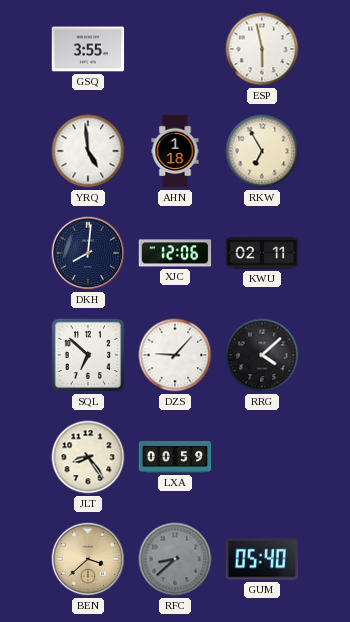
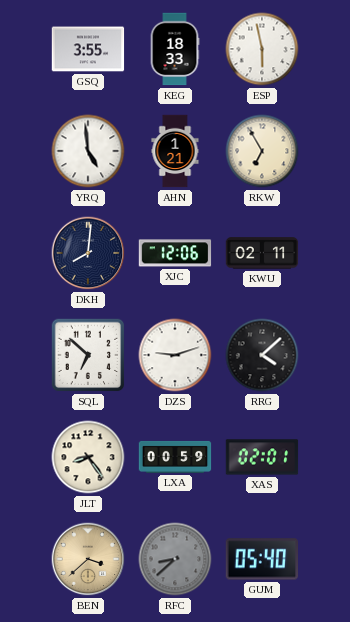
KEG: none -> 18:33
AHN: 1:18 -> 1:21
DZS: 9:07 -> 9:12
XAS: none -> 02:01
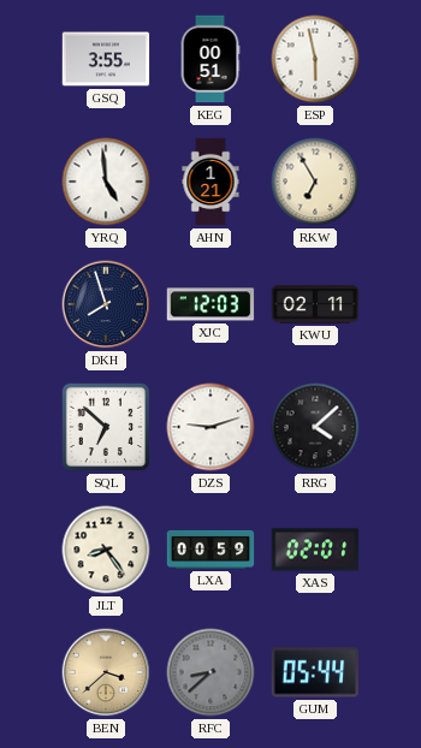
KEG: 18:33 -> 00:51
DKH: 8:01 -> 7:57
XJC: 12:06 -> 12:03
GUM: 05:40 -> 05:44
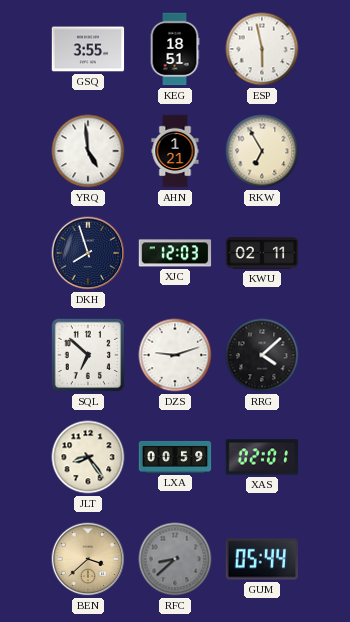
KEG: 00:51 -> 18:51
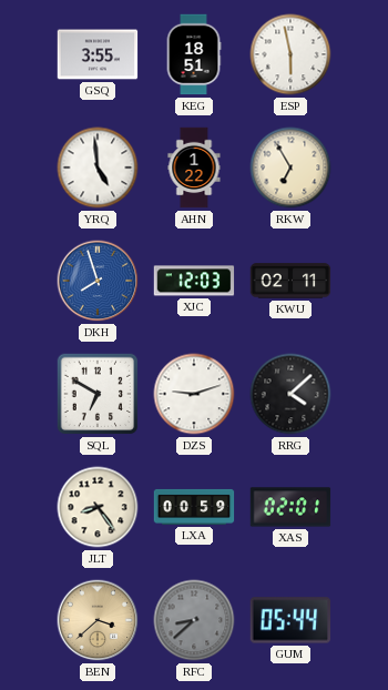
AHN: 1:21 -> 1:22
DKH dial: navy -> blue
SQL: 6:52 -> 6:50
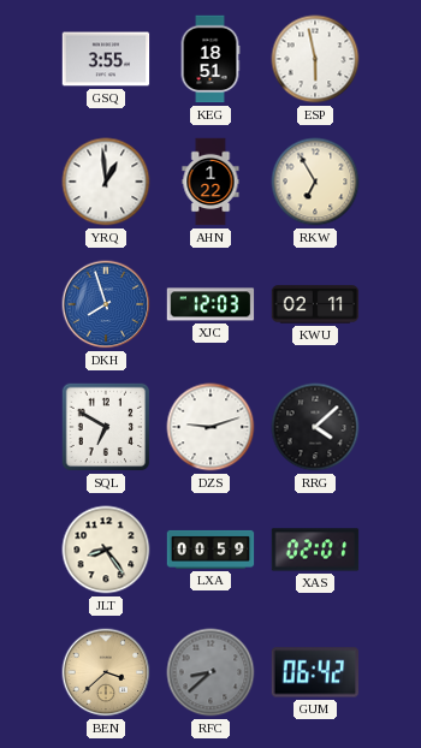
YRQ: 4:59 -> 12:59
GUM: 05:44 -> 06:42
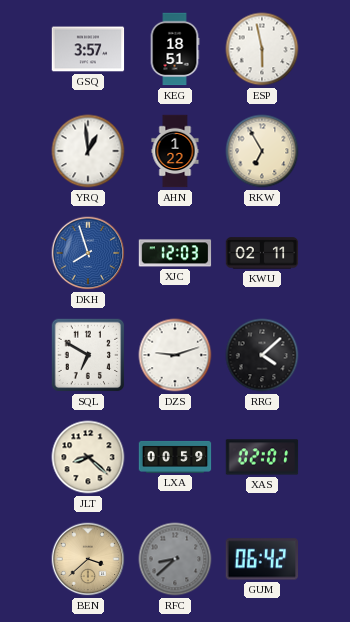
GSQ: 3:55 -> 3:57
JLT: 8:24 -> 8:22
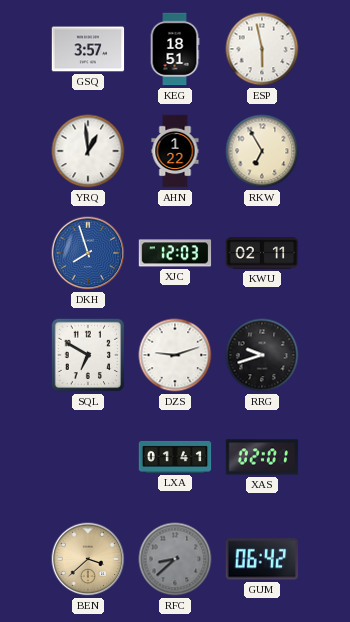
RRG: 4:08 -> 9:42
JLT: 8:22 -> none
LXA: 00:59 -> 01:41
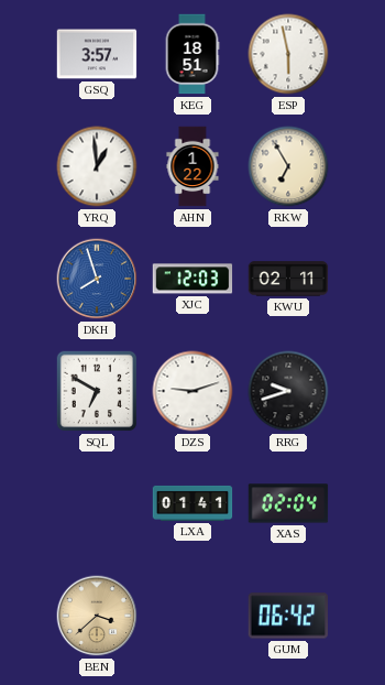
XAS: 02:01 -> 02:04
RFC: 8:38 -> none
